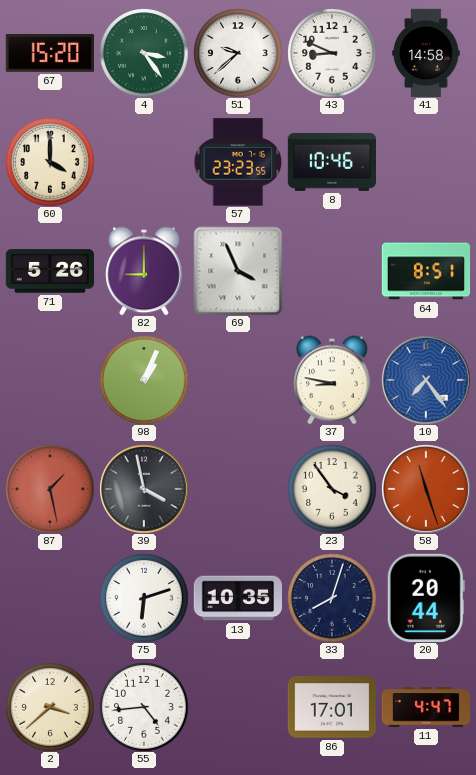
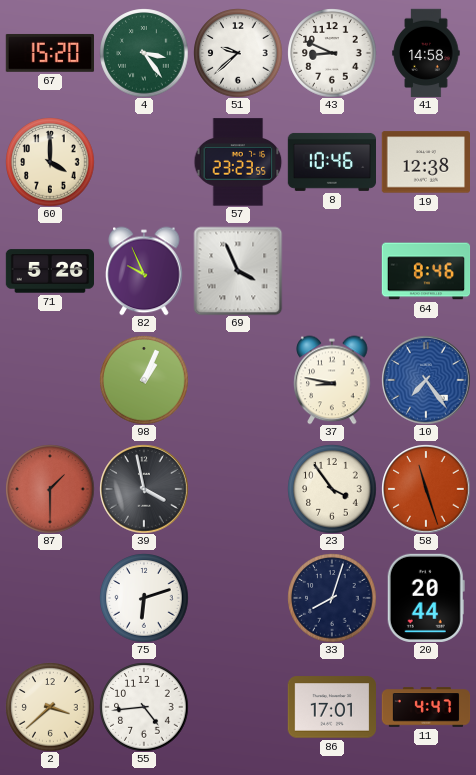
19: none -> 12:38
82: 9:00 -> 9:56
64: 8:51 -> 8:46
87: 1:28 -> 1:30
13: 10:35 -> none
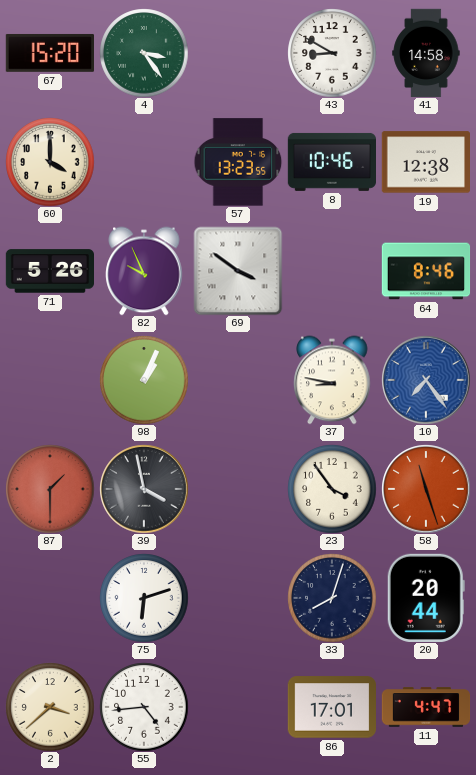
51: 9:38 -> none
43: 8:49 -> 8:50
57: 23:23 -> 13:23
69: 3:56 -> 3:51
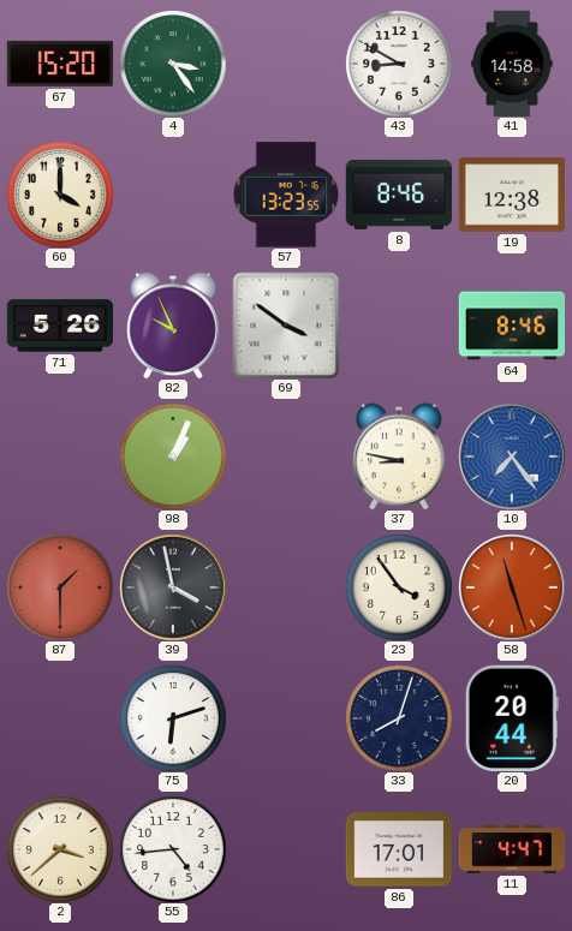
8: 10:46 -> 8:46
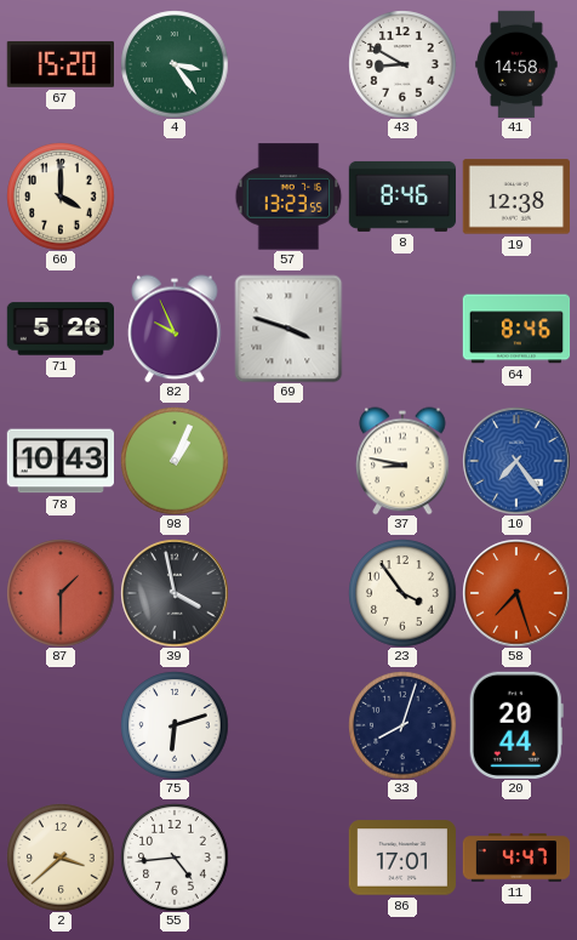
69: 3:51 -> 3:48
78: none -> 10:43
58: 11:27 -> 7:27
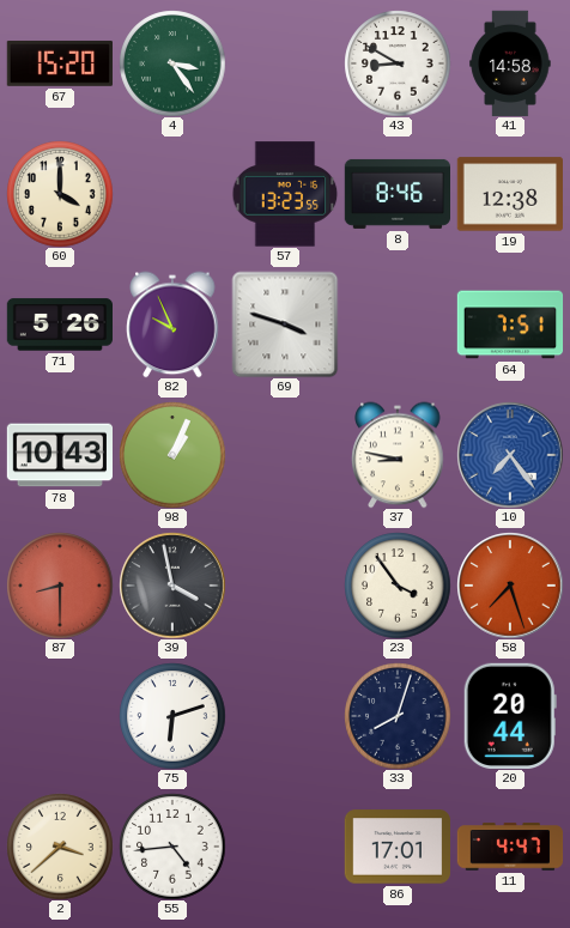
64: 8:46 -> 7:51
87: 1:30 -> 8:30
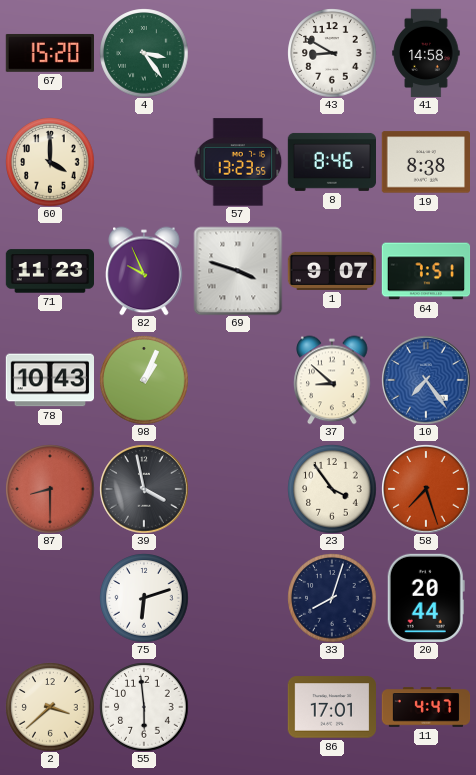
19: 12:38 -> 8:38
71: 5:26 -> 11:23
1: none -> 9:07
37: 8:47 -> 8:52
55: 4:44 -> 5:59
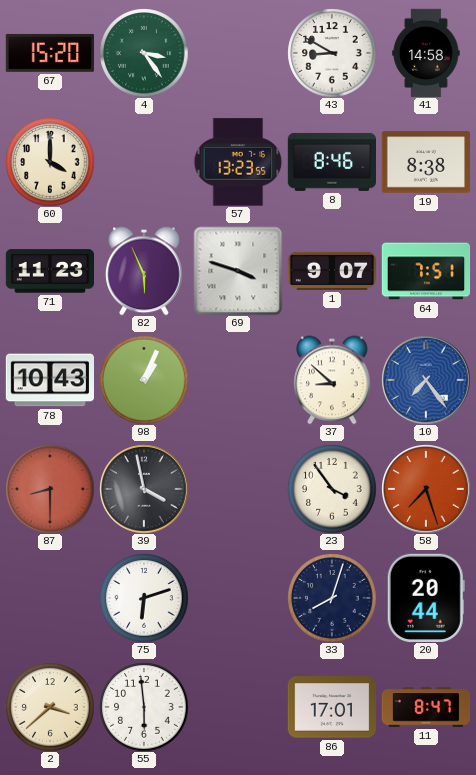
82: 9:56 -> 5:56
11: 4:47 -> 8:47
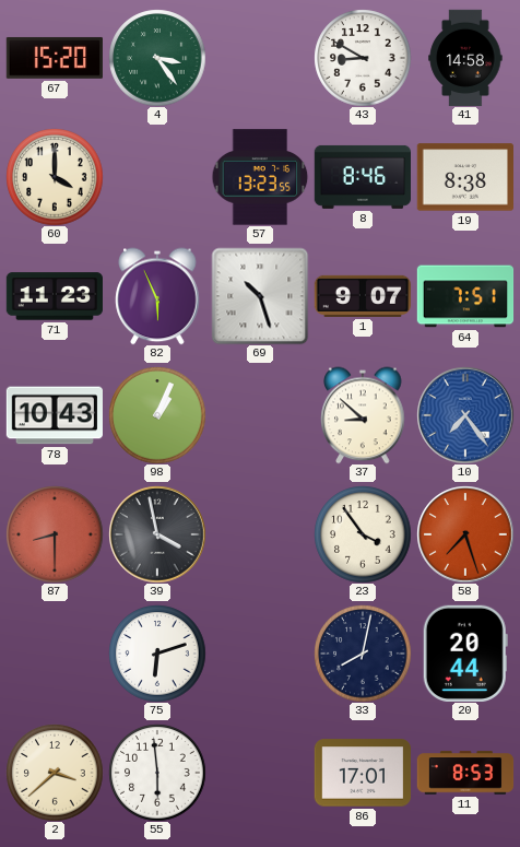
69: 3:48 -> 10:27
33: 8:03 -> 8:02
11: 8:47 -> 8:53
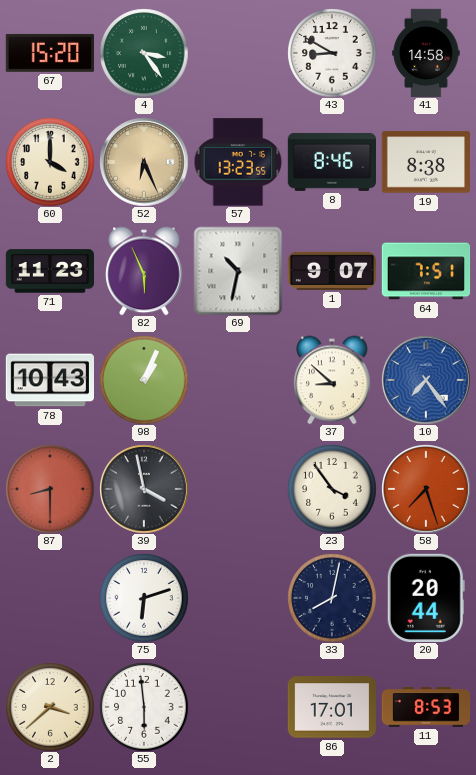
52: none -> 6:26
69: 10:27 -> 10:32
